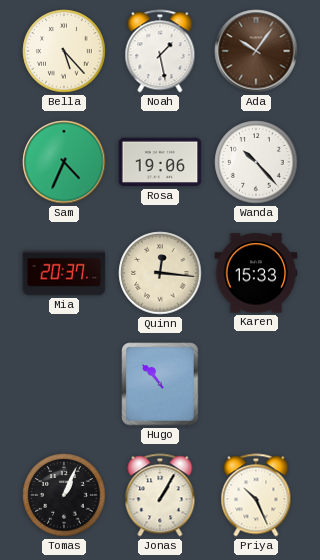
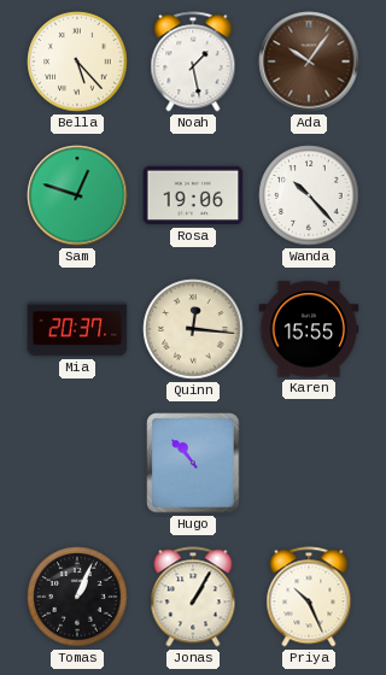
Sam: 4:34 -> 12:48
Karen: 15:33 -> 15:55
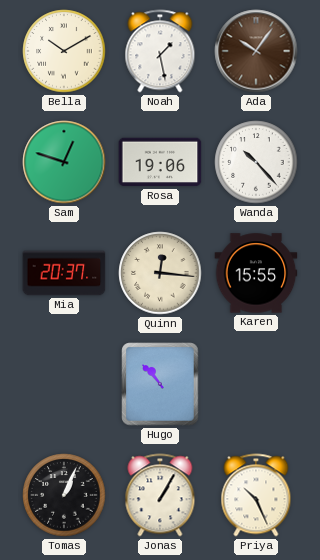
Bella: 5:23 -> 10:10
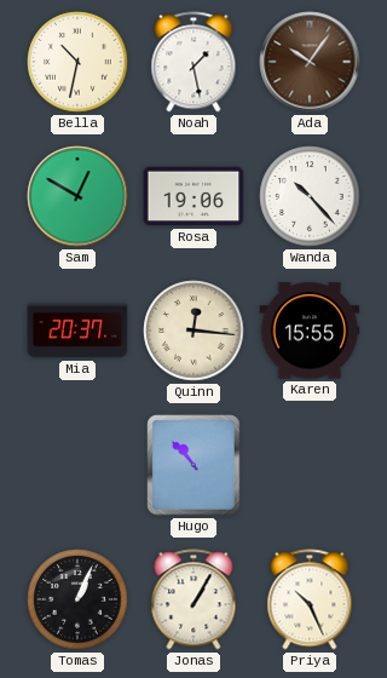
Bella: 10:10 -> 10:32
Sam: 12:48 -> 12:50
